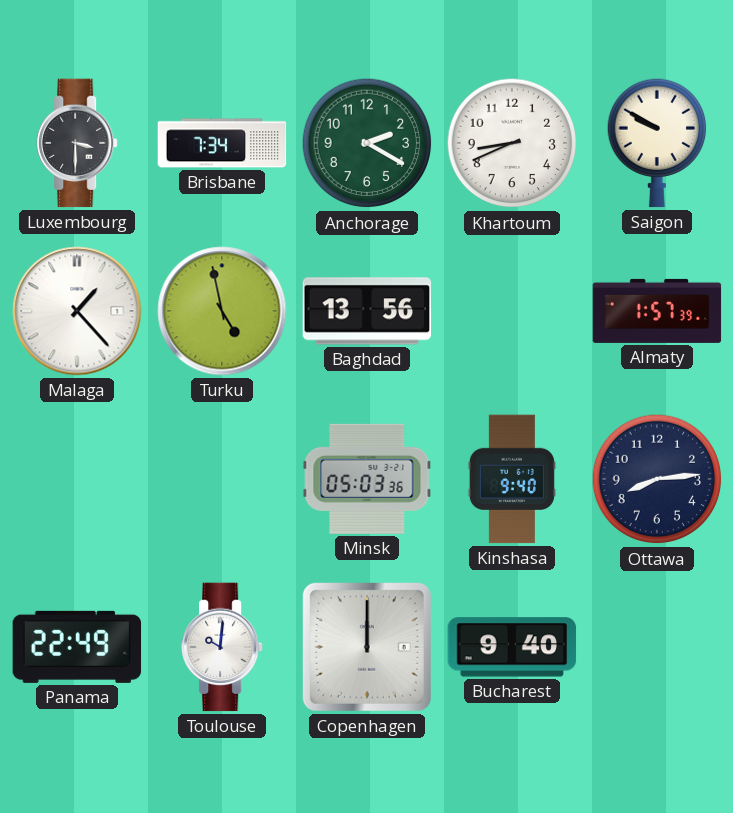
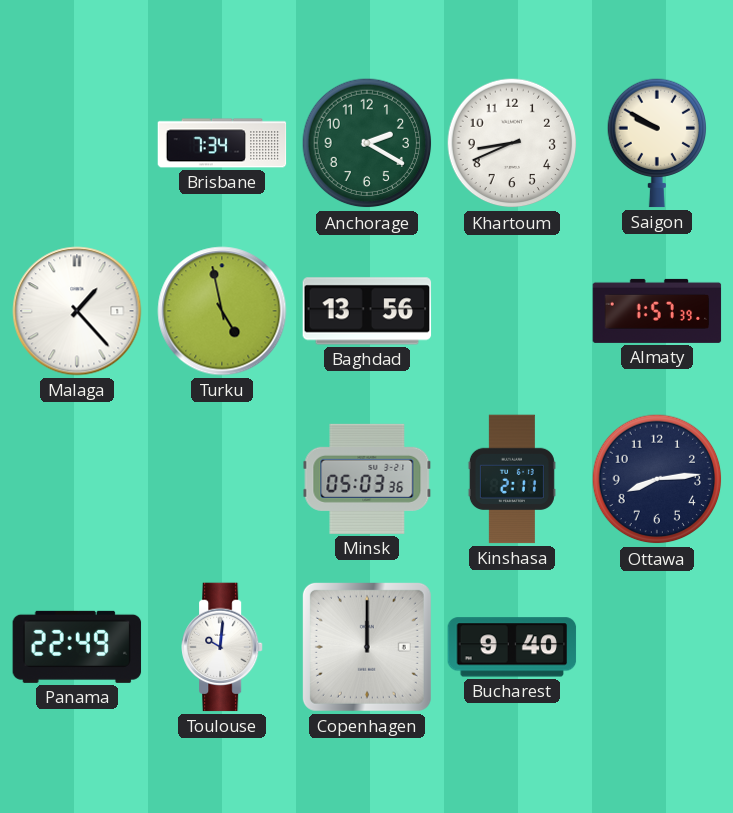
Luxembourg: 3:30 -> none
Kinshasa: 9:40 -> 2:11
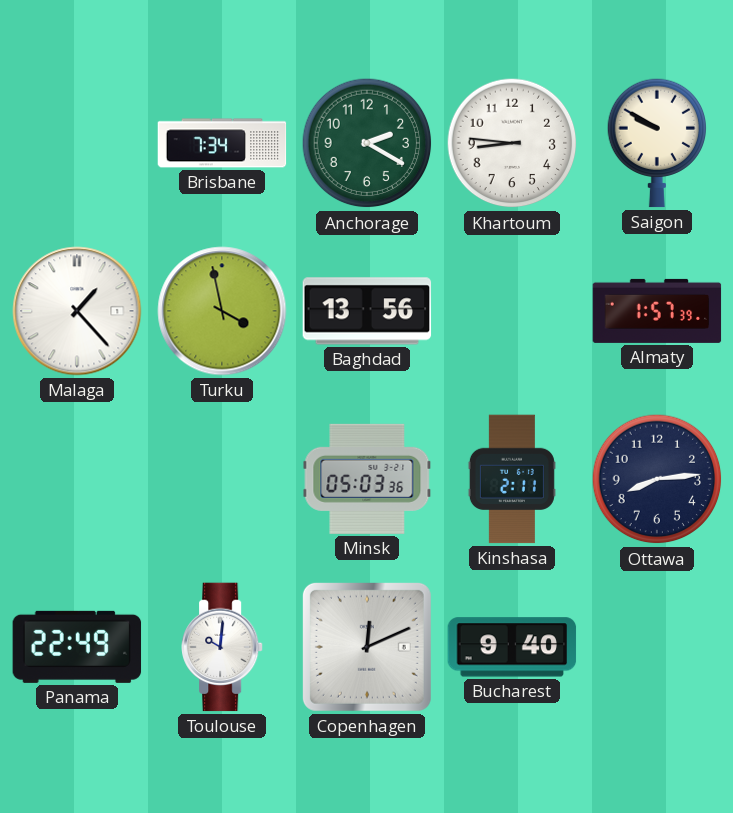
Khartoum: 8:41 -> 8:46
Turku: 4:58 -> 3:58
Copenhagen: 12:00 -> 12:11
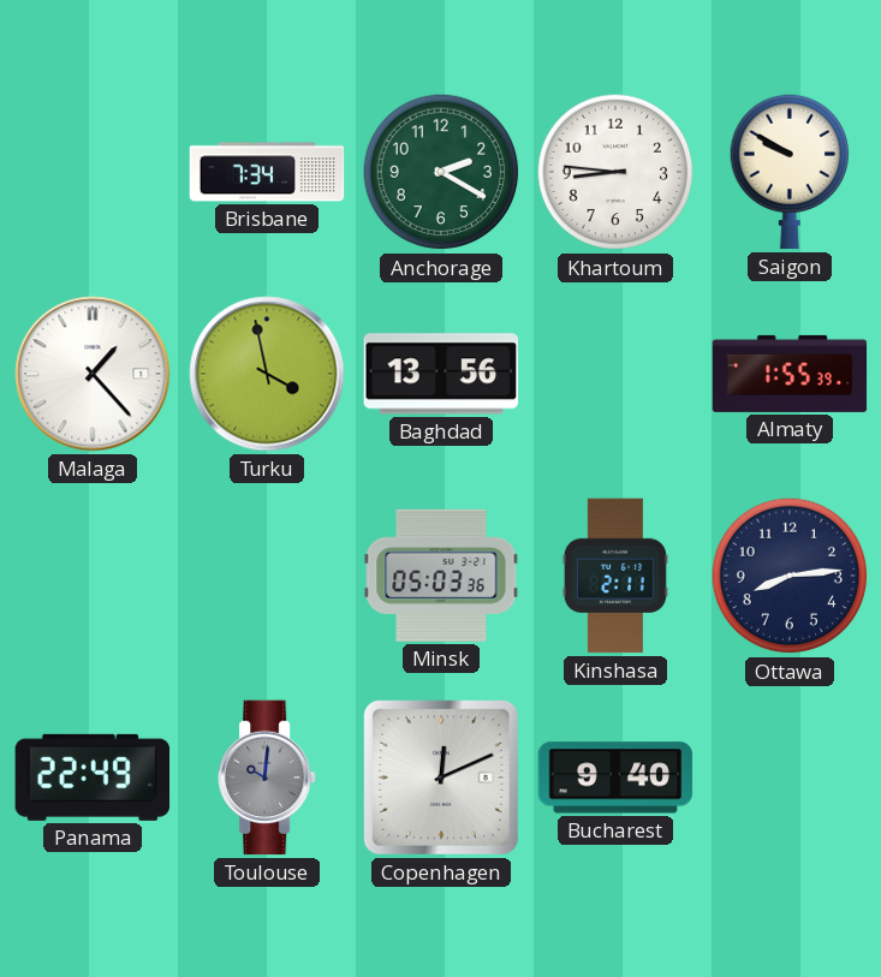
Almaty: 1:57 -> 1:55
Toulouse dial: white -> grey
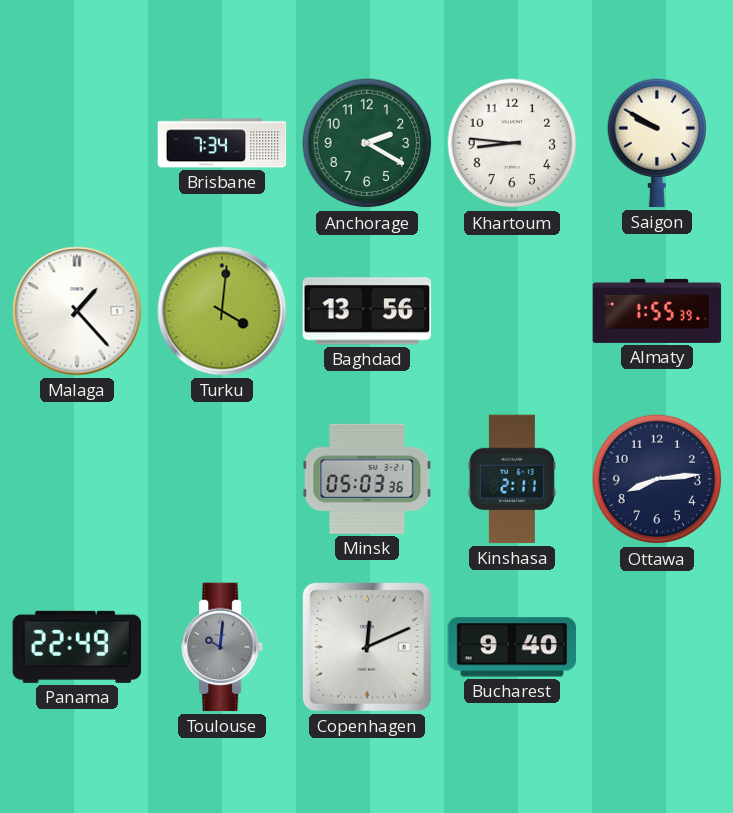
Turku: 3:58 -> 4:01
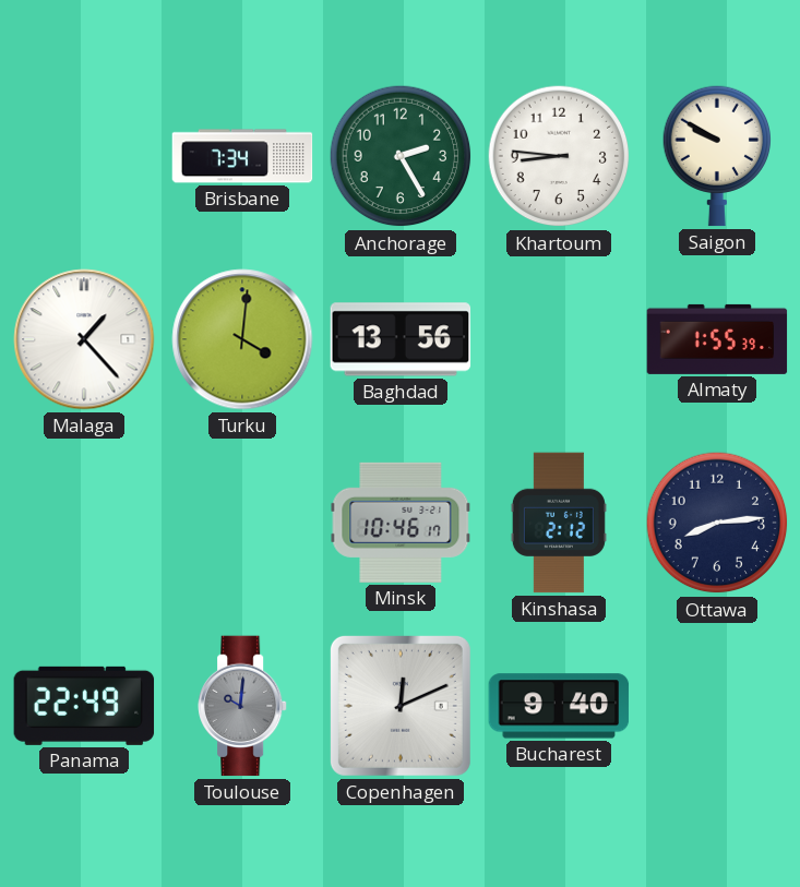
Anchorage: 2:20 -> 2:25
Minsk: 05:03 -> 10:46
Kinshasa: 2:11 -> 2:12
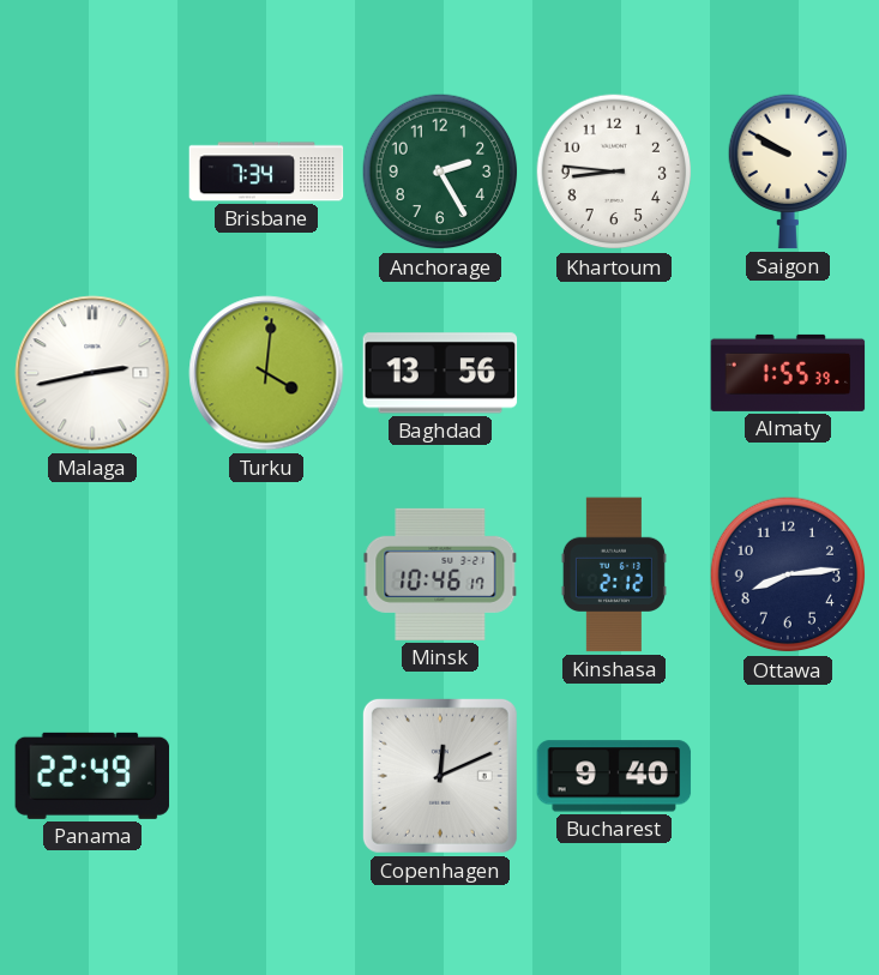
Malaga: 1:23 -> 2:43
Toulouse: 10:01 -> none
